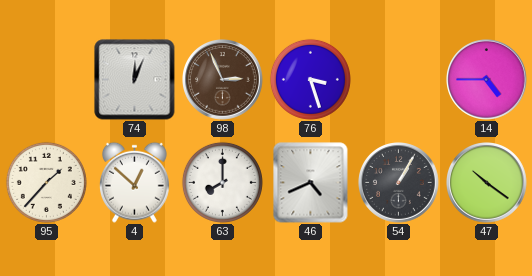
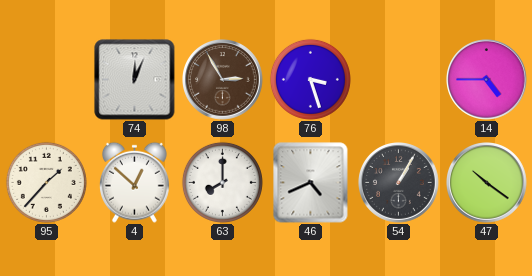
98: 2:56 -> 2:55
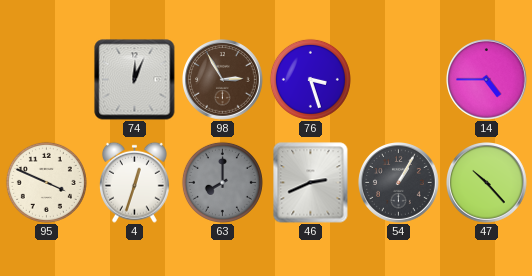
95: 1:37 -> 3:49
4: 12:52 -> 12:33
63 dial: white -> grey
46: 4:41 -> 2:41
47: 10:21 -> 10:23
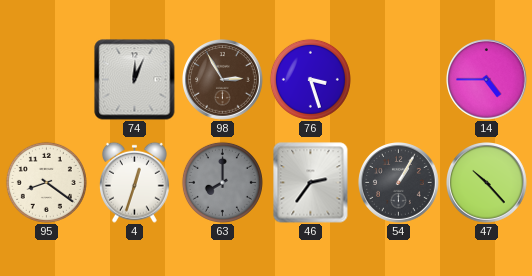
95: 3:49 -> 8:21
46: 2:41 -> 2:36
